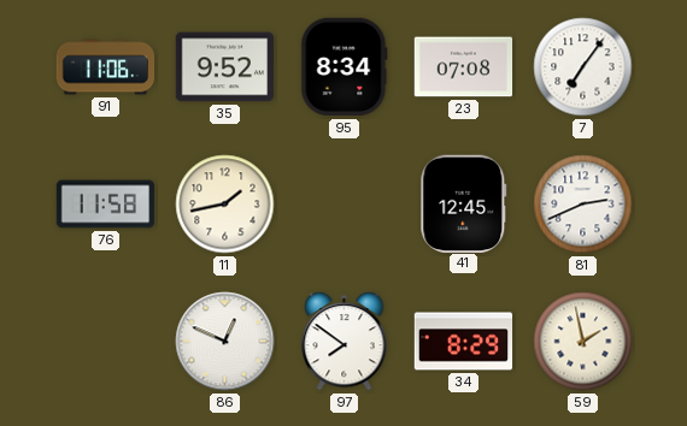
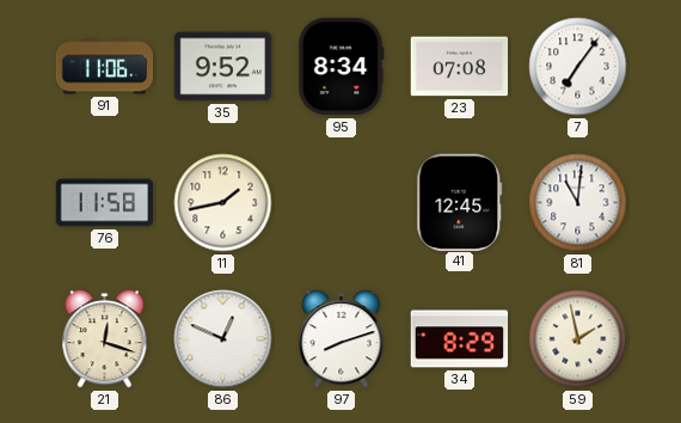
81: 2:41 -> 11:01
21: none -> 12:18
97: 7:51 -> 8:12
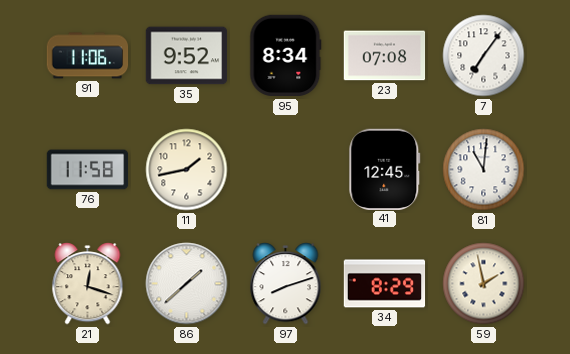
86: 12:49 -> 1:38
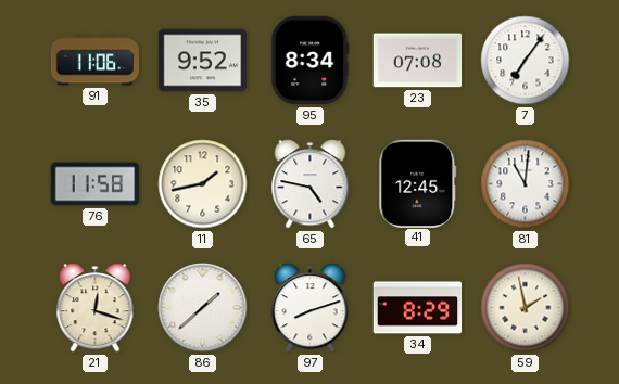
65: none -> 4:47
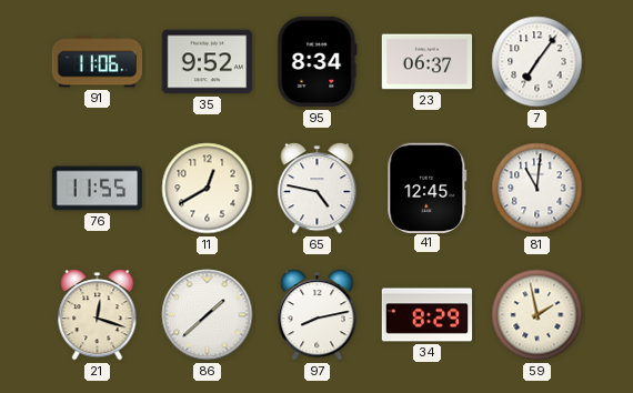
23: 07:08 -> 06:37
76: 11:58 -> 11:55
11: 1:43 -> 12:40
97: 8:12 -> 8:13
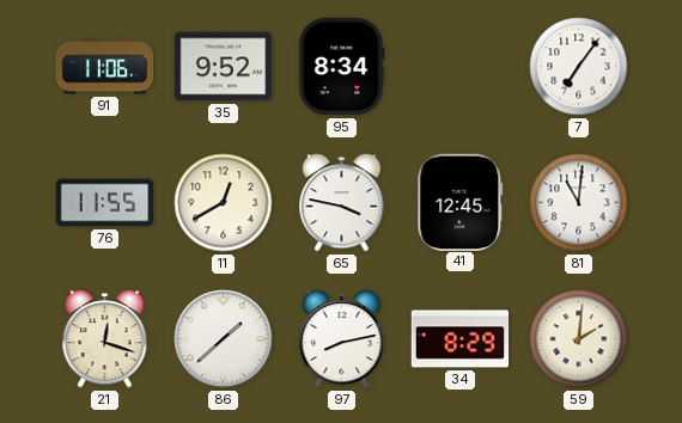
23: 06:37 -> none
65: 4:47 -> 3:47
59: 1:58 -> 2:01
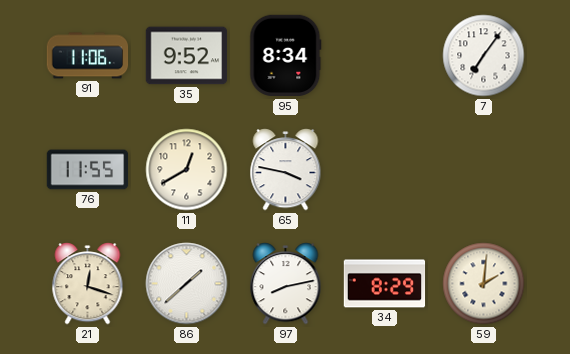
41: 12:45 -> none
81: 11:01 -> none
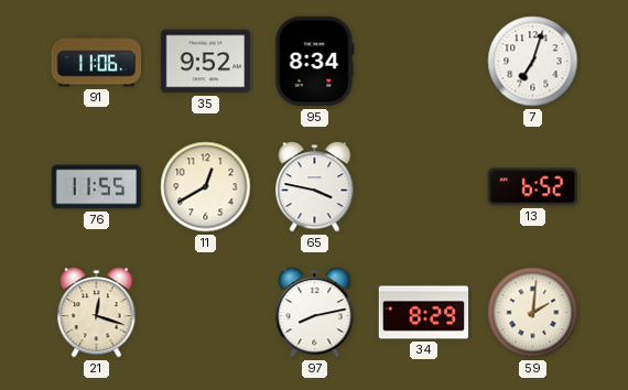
7: 7:06 -> 7:03
13: none -> 6:52
86: 1:38 -> none
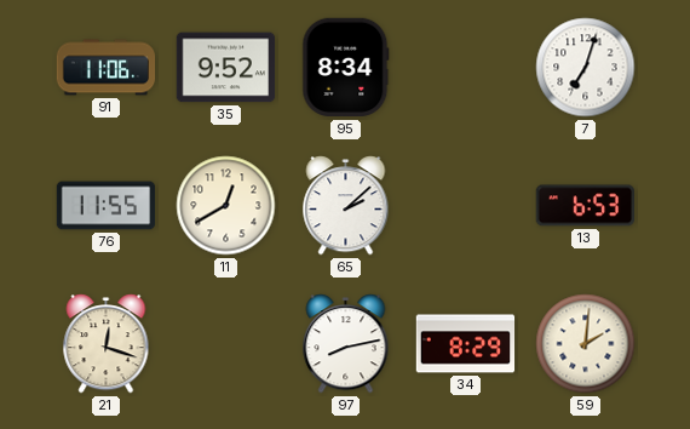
65: 3:47 -> 2:08
13: 6:52 -> 6:53
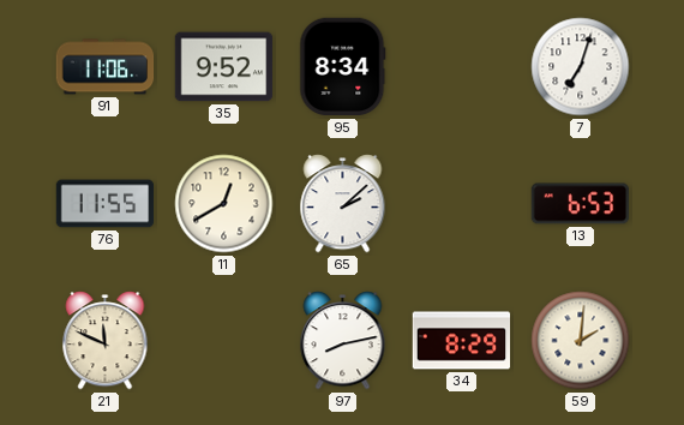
21: 12:18 -> 11:49
